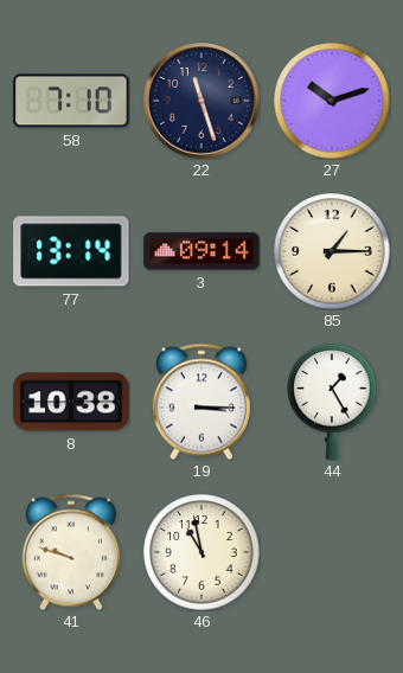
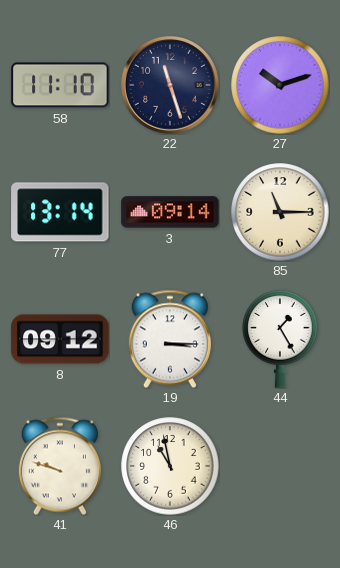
58: 7:10 -> 11:10
85: 1:15 -> 11:15
8: 10:38 -> 09:12
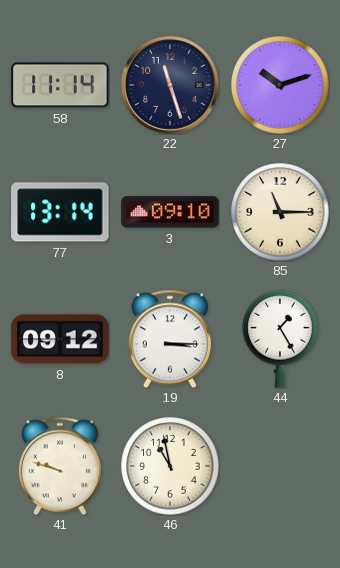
58: 11:10 -> 11:14
3: 09:14 -> 09:10
